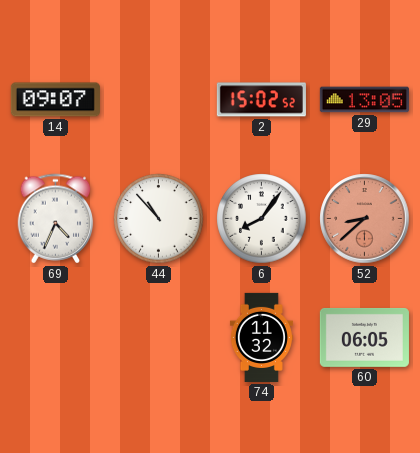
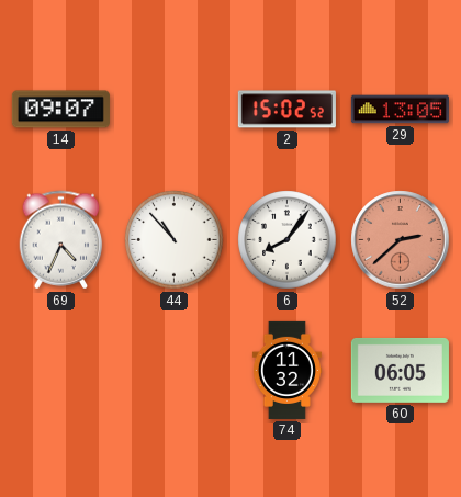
52: 8:38 -> 2:38
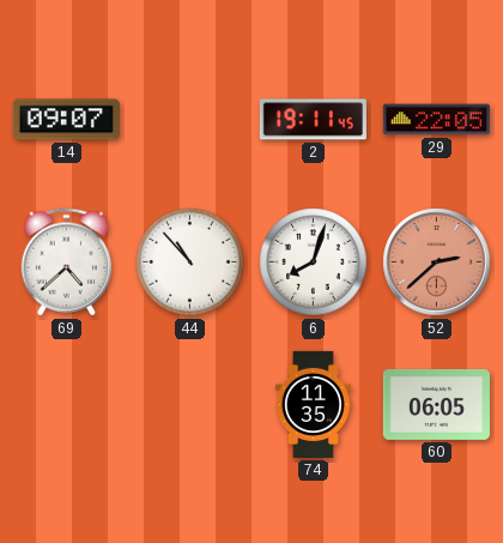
2: 15:02 -> 19:11
29: 13:05 -> 22:05
69: 4:34 -> 4:38
6: 8:06 -> 8:03
74: 11:32 -> 11:35
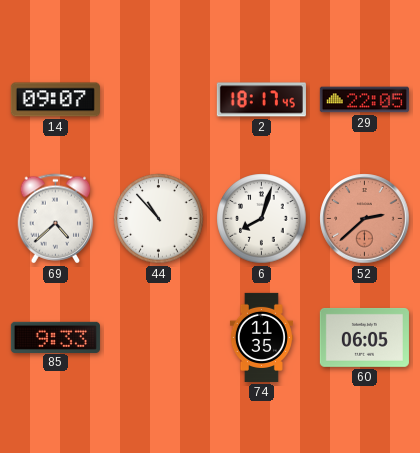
2: 19:11 -> 18:17
85: none -> 9:33
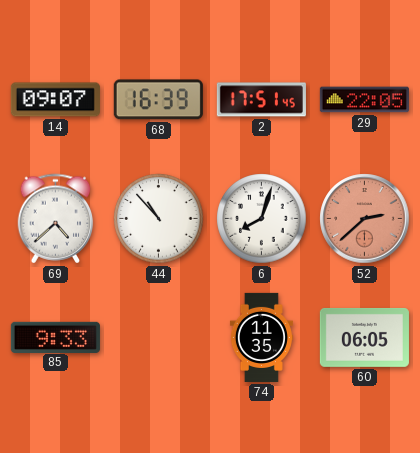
68: none -> 16:39
2: 18:17 -> 17:51
